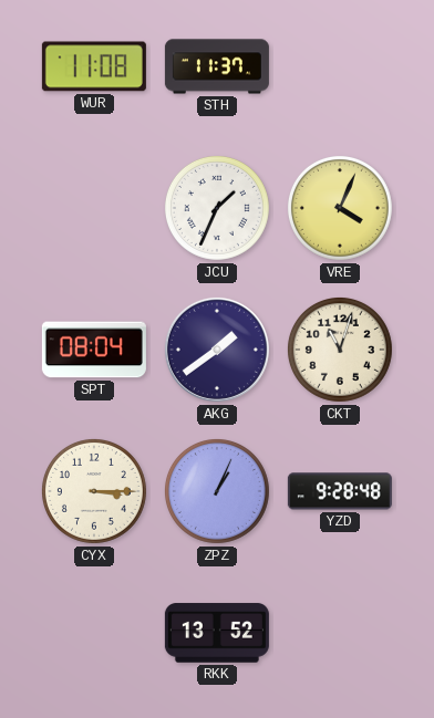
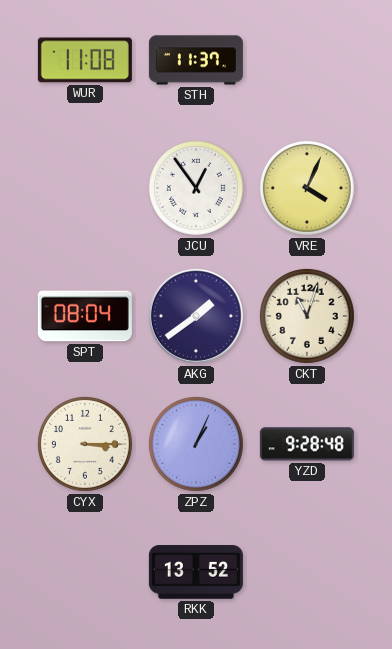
JCU: 1:34 -> 12:54
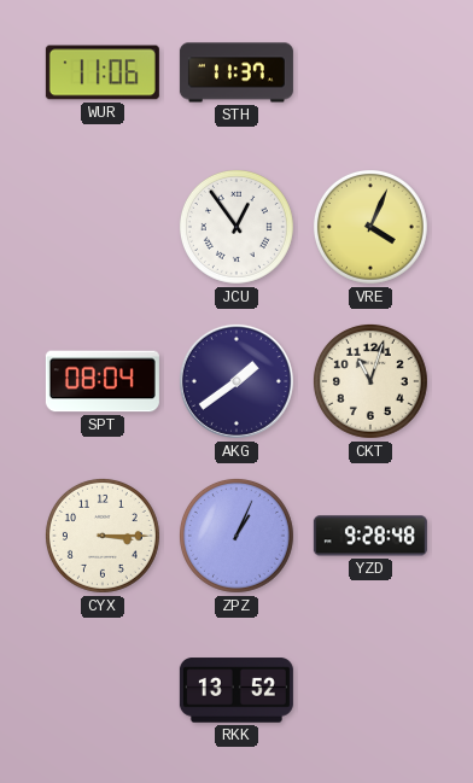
WUR: 11:08 -> 11:06
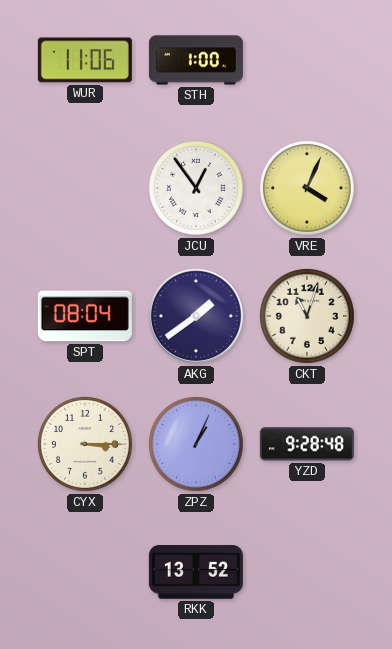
STH: 11:37 -> 1:00
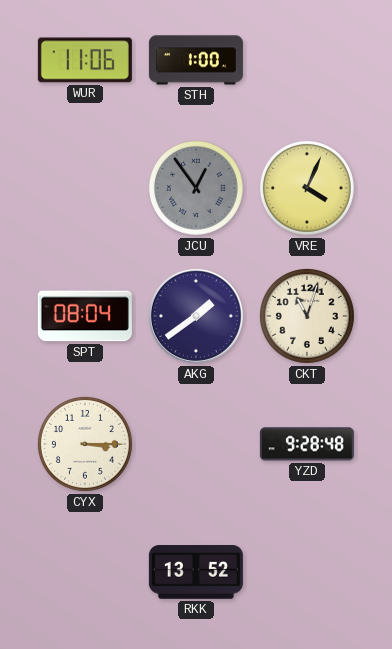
JCU dial: white -> grey
ZPZ: 1:04 -> none
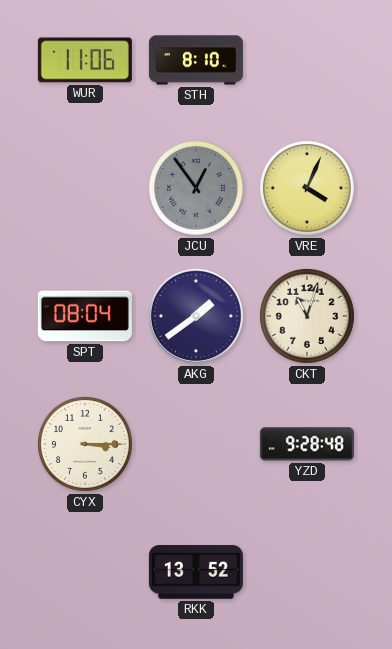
STH: 1:00 -> 8:10
